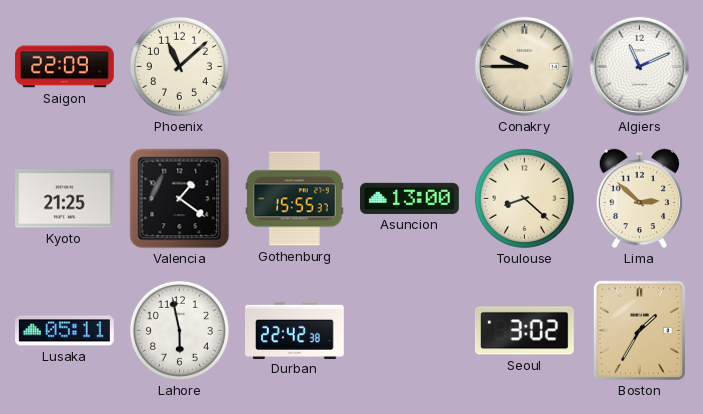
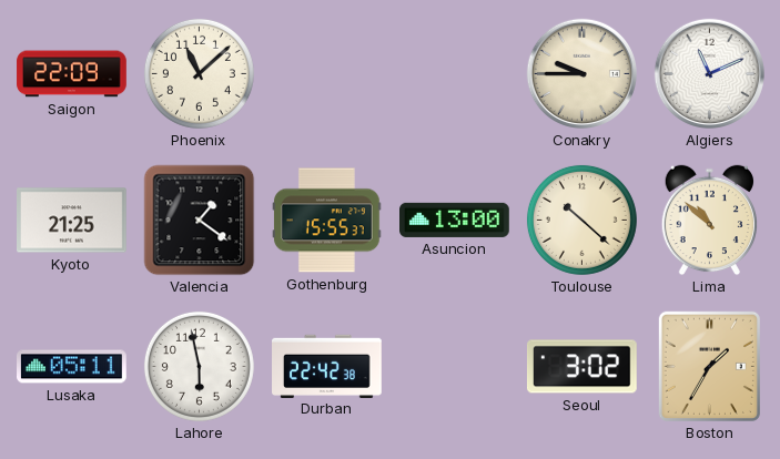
Toulouse: 8:22 -> 10:22
Lima: 2:52 -> 10:52
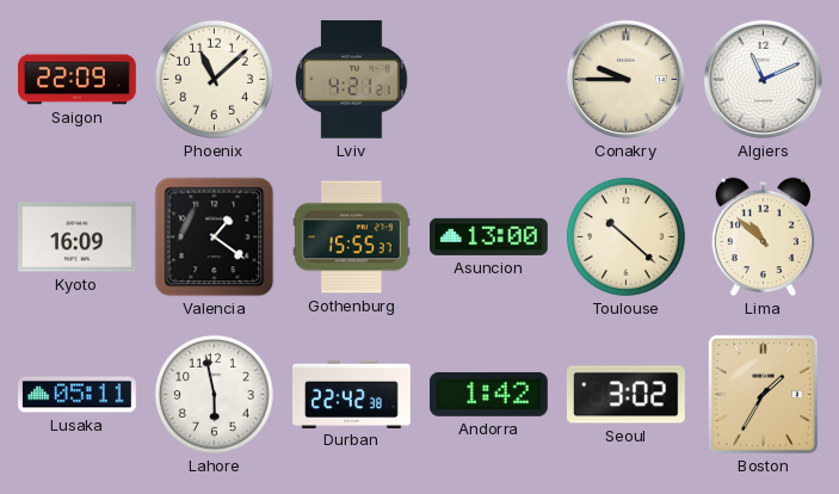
Lviv: none -> 4:21
Kyoto: 21:25 -> 16:09
Andorra: none -> 1:42
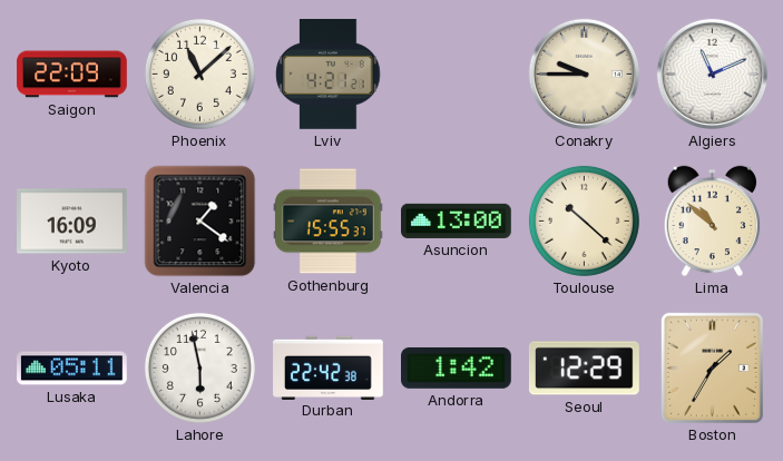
Seoul: 3:02 -> 12:29
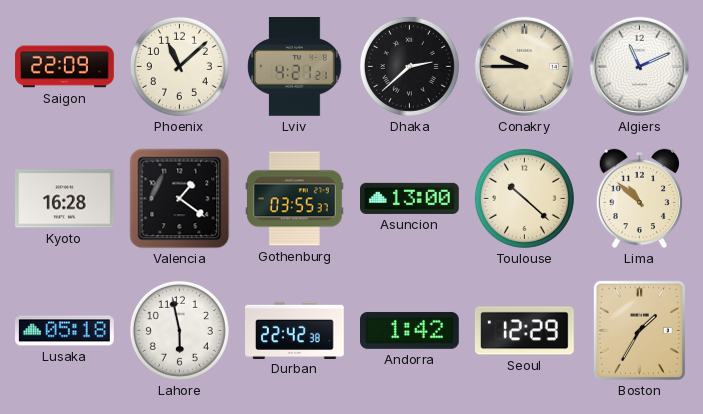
Dhaka: none -> 2:38
Kyoto: 16:09 -> 16:28
Gothenburg: 15:55 -> 03:55
Lusaka: 05:11 -> 05:18
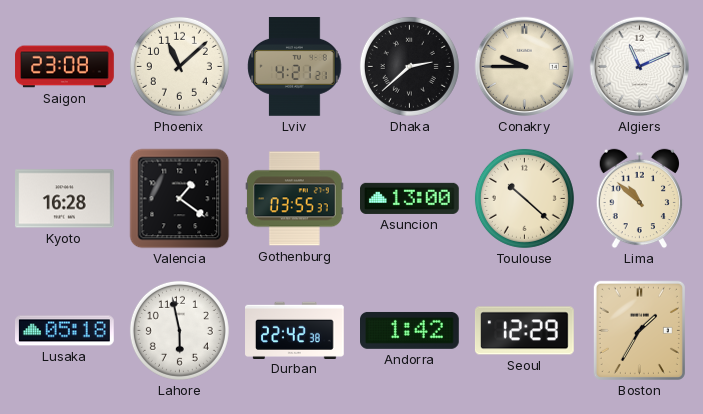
Saigon: 22:09 -> 23:08
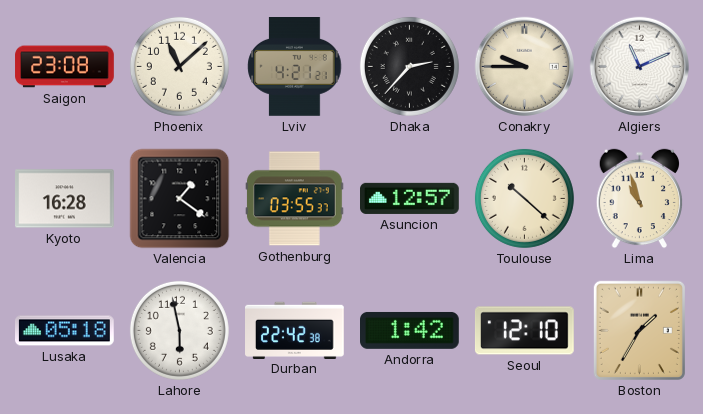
Dhaka: 2:38 -> 2:37
Asuncion: 13:00 -> 12:57
Lima: 10:52 -> 10:57
Seoul: 12:29 -> 12:10
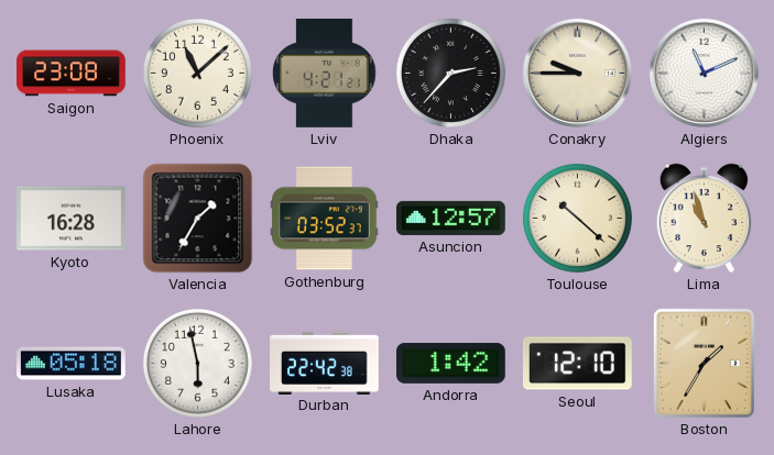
Valencia: 1:21 -> 1:35
Gothenburg: 03:55 -> 03:52
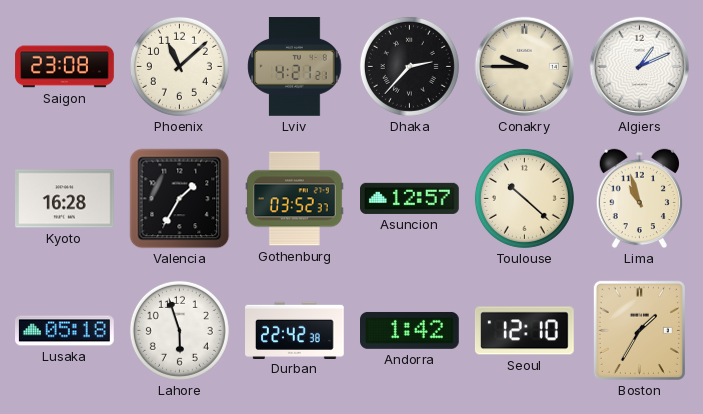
Algiers: 11:11 -> 1:11
Lahore: 5:58 -> 5:57
